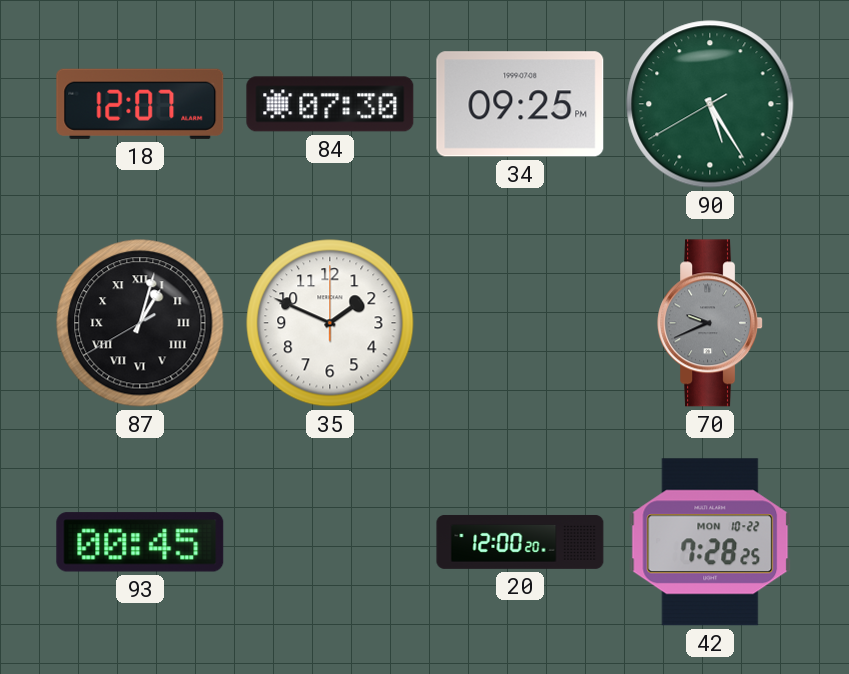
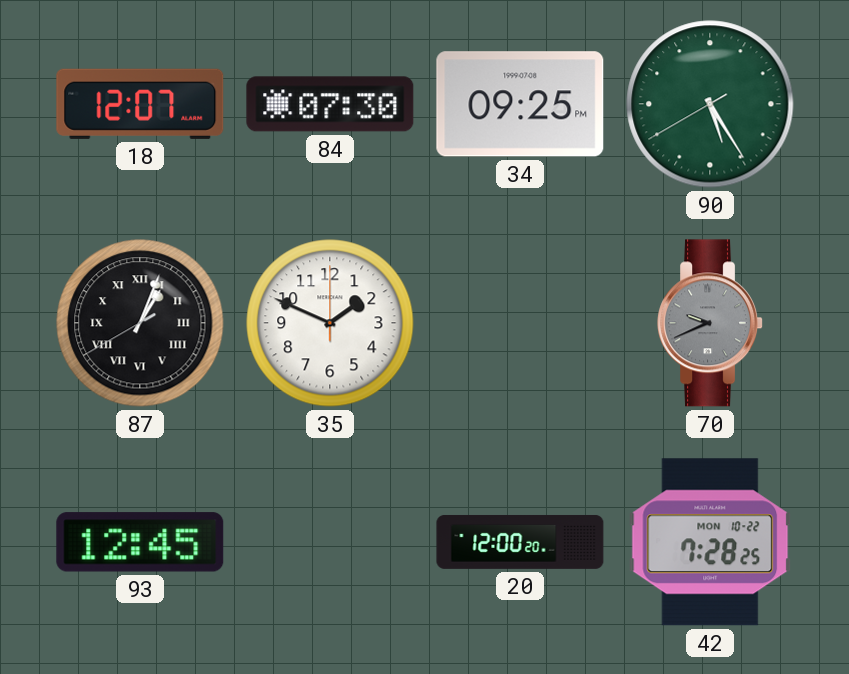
87: 1:02 -> 1:03
93: 00:45 -> 12:45
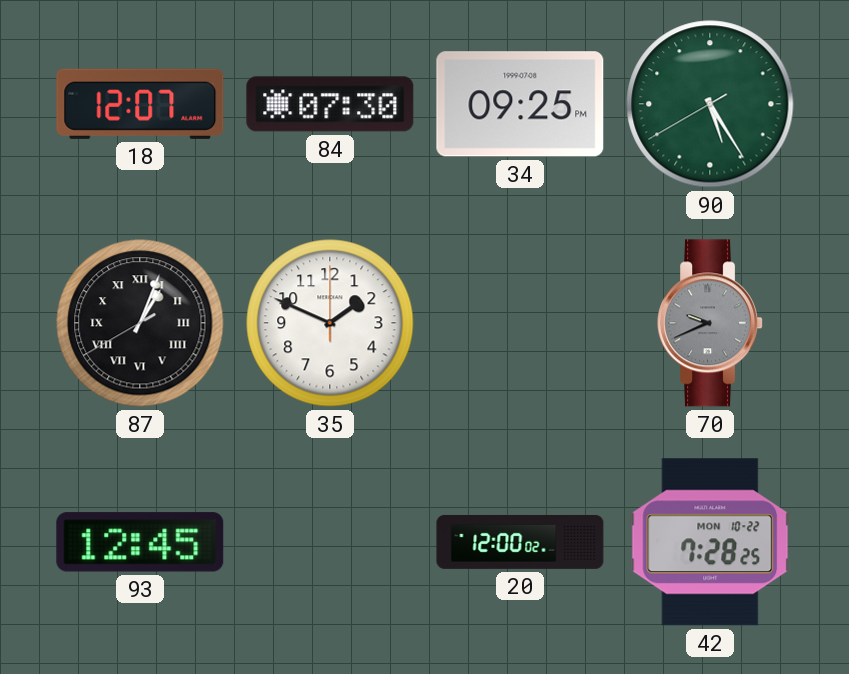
20: 12:00:20 -> 12:00:02
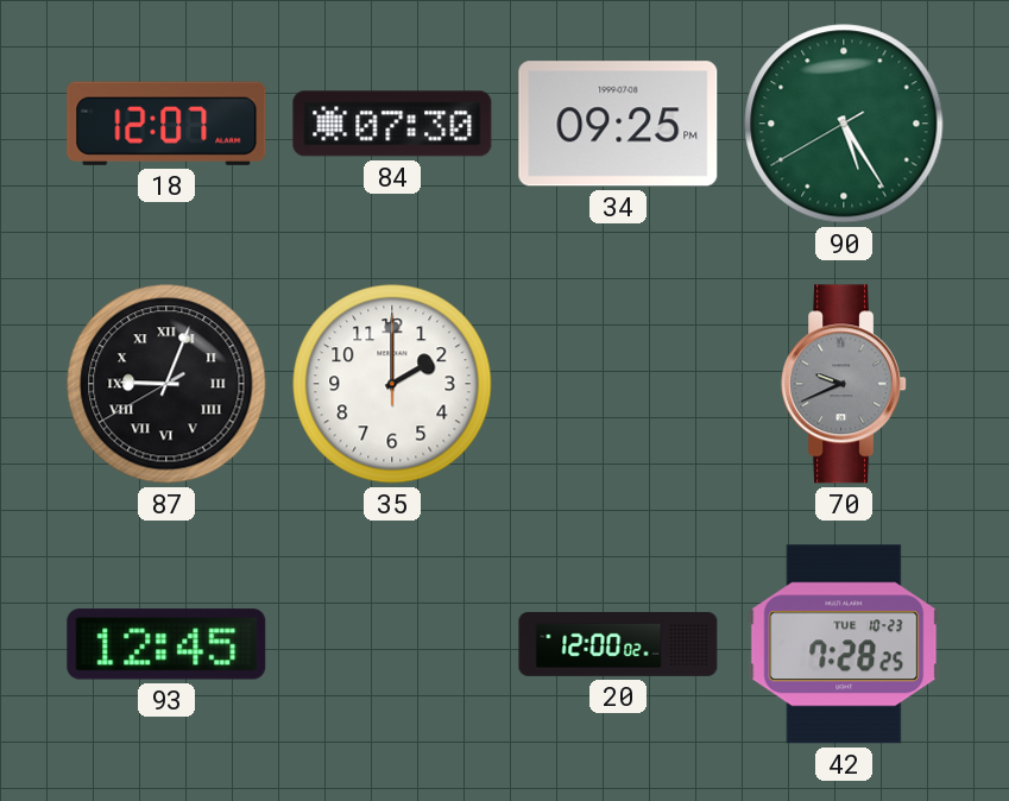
87: 1:03 -> 9:03
35: 1:49 -> 2:00
42 date: MON 10-22 -> TUE 10-23
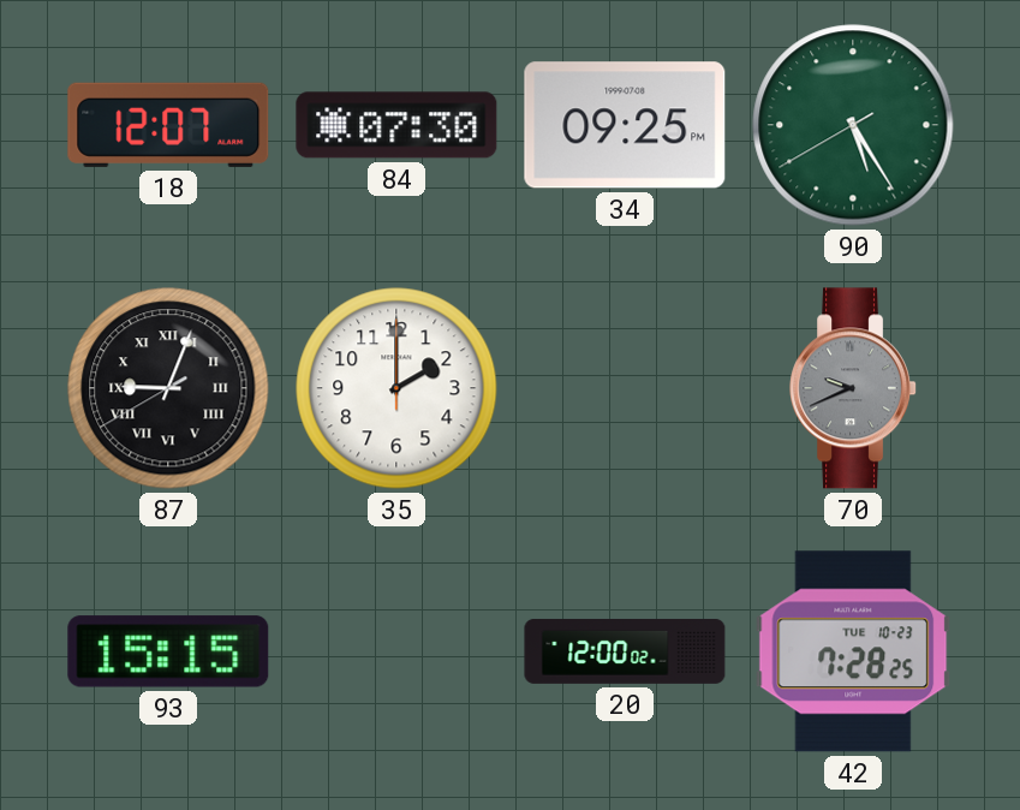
93: 12:45 -> 15:15
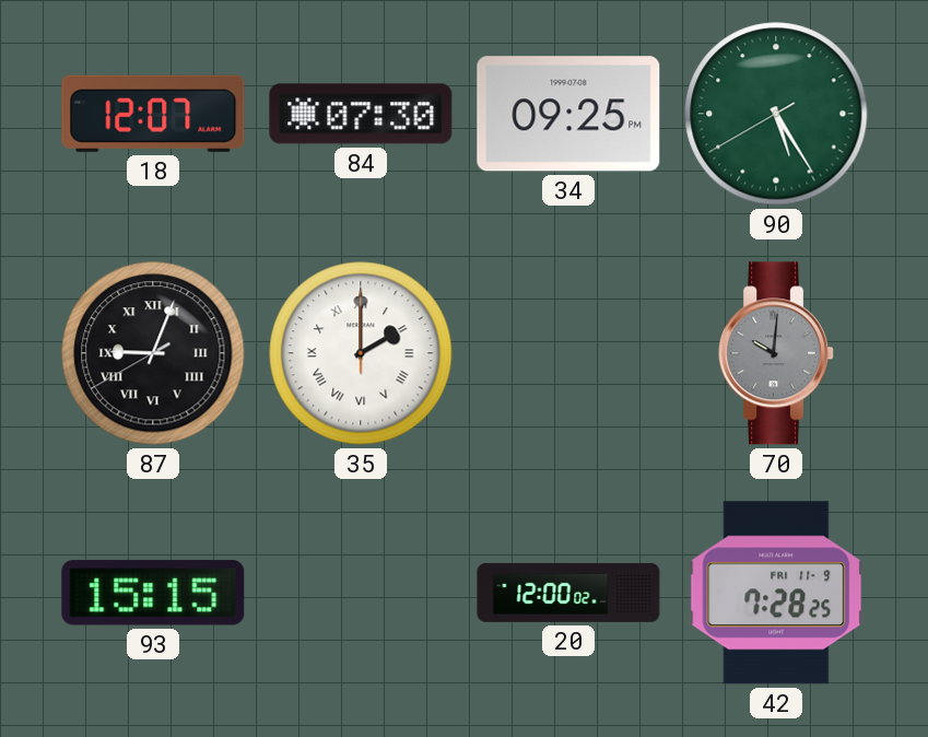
35 numerals: Arabic -> Roman
70: 9:41 -> 10:01
42 date: TUE 10-23 -> FRI 11-9
